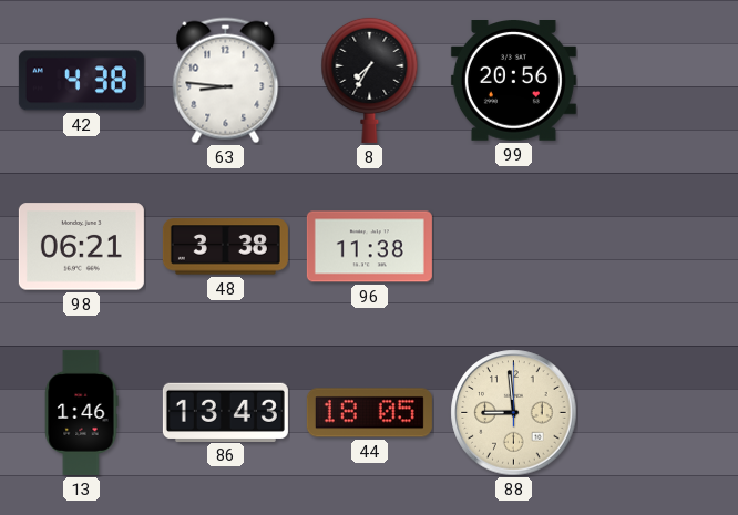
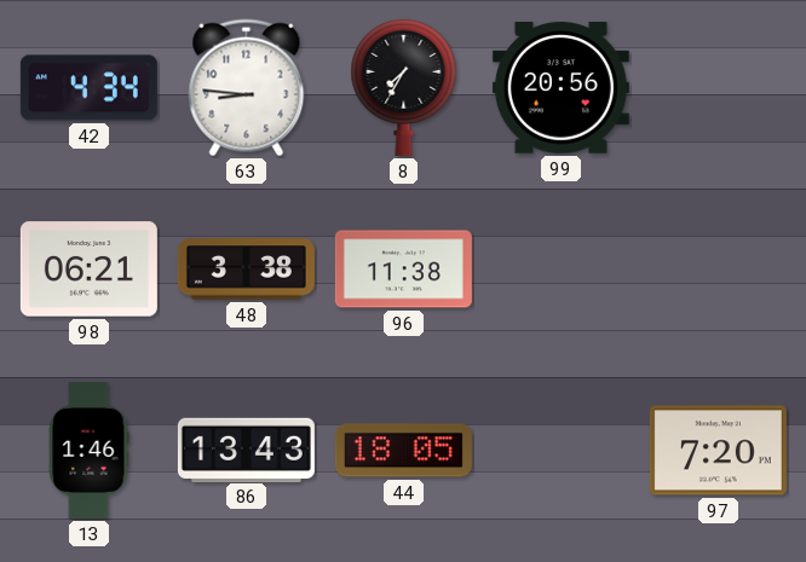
42: 4:38 -> 4:34
88: 8:59 -> none
97: none -> 7:20
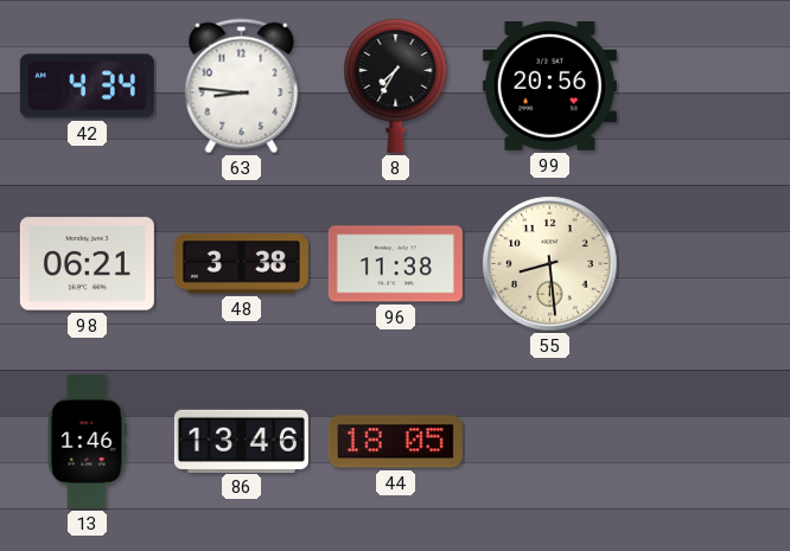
55: none -> 8:29
86: 13:43 -> 13:46
97: 7:20 -> none
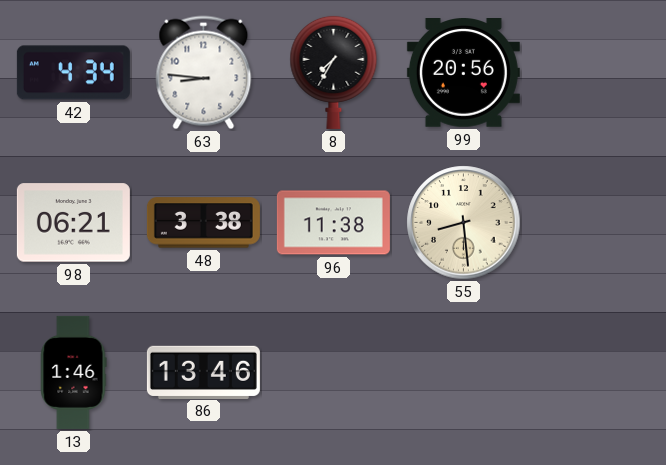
44: 18:05 -> none
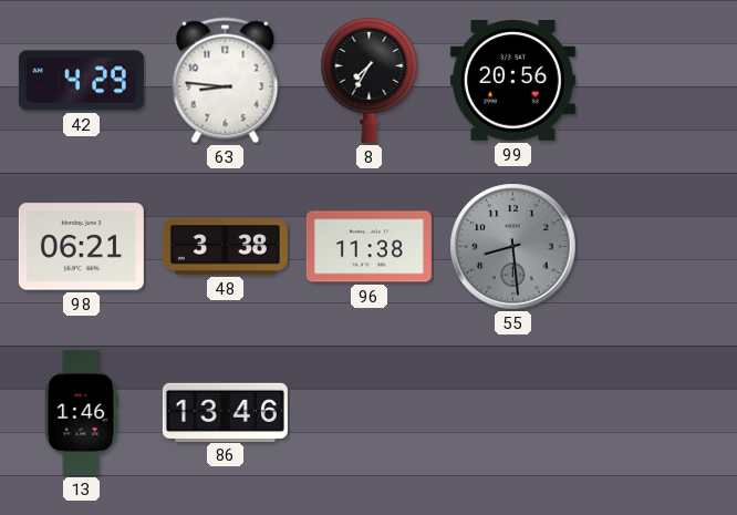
42: 4:34 -> 4:29
55 dial: cream -> grey
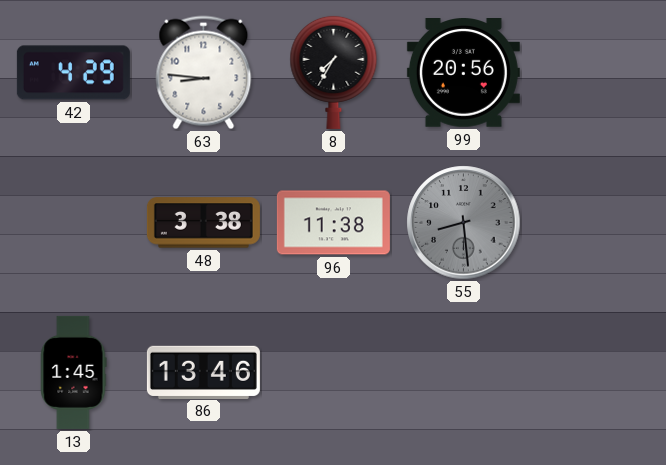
98: 06:21 -> none
13: 1:46 -> 1:45
